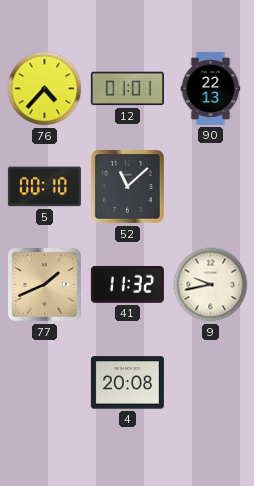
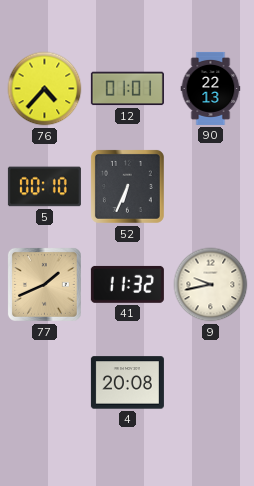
52: 11:08 -> 6:34
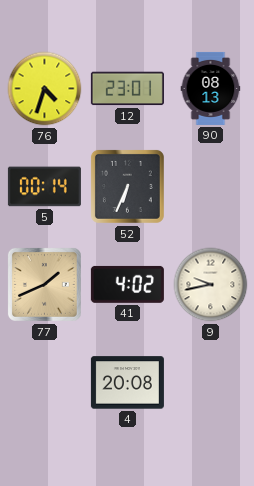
76: 4:37 -> 4:33
12: 01:01 -> 23:01
90: 22:13 -> 08:13
5: 00:10 -> 00:14
41: 11:32 -> 4:02
